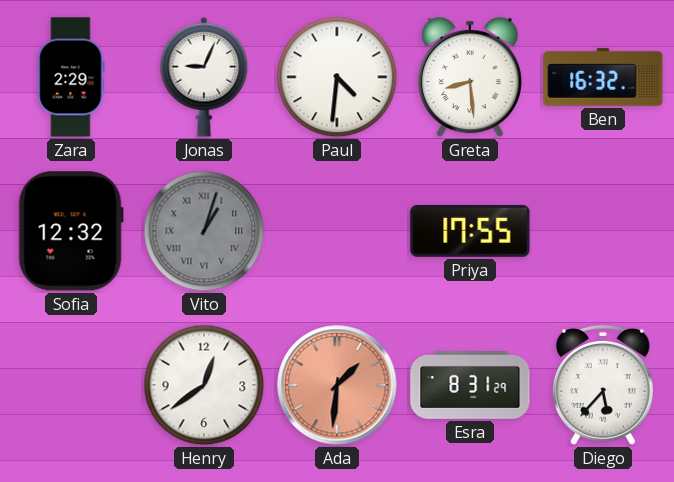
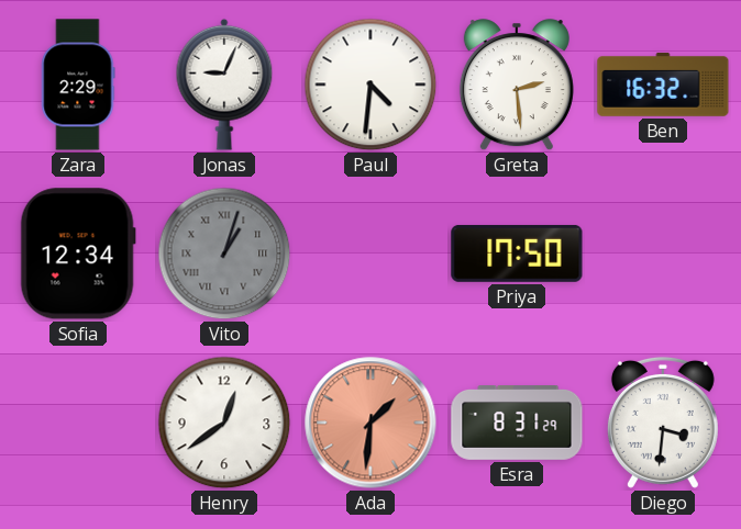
Greta: 8:29 -> 2:29
Sofia: 12:32 -> 12:34
Priya: 17:55 -> 17:50
Diego: 5:37 -> 3:31
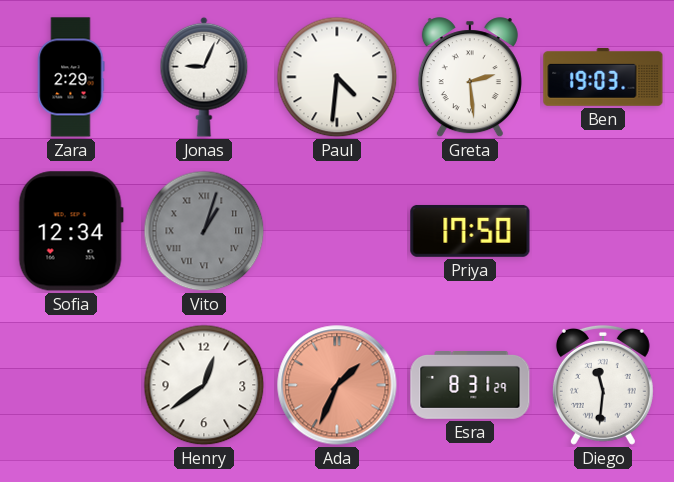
Ben: 16:32 -> 19:03
Ada: 1:31 -> 1:34
Diego: 3:31 -> 11:31
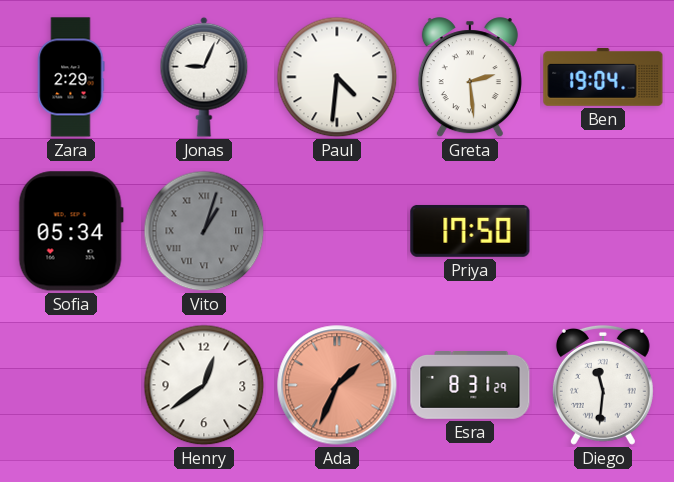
Ben: 19:03 -> 19:04
Sofia: 12:34 -> 05:34
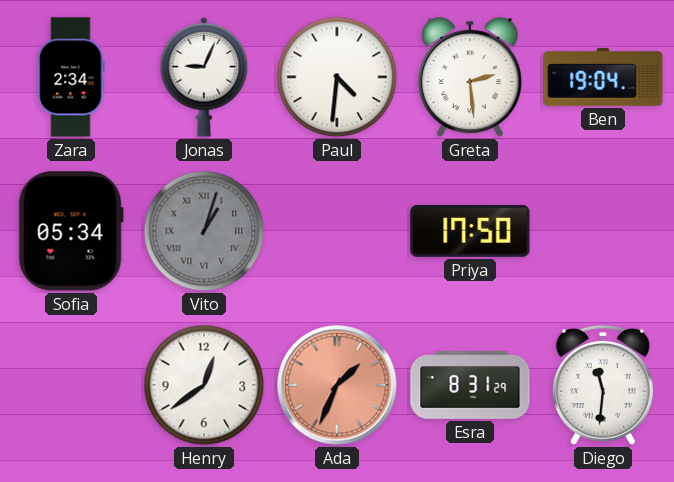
Zara: 2:29 -> 2:34
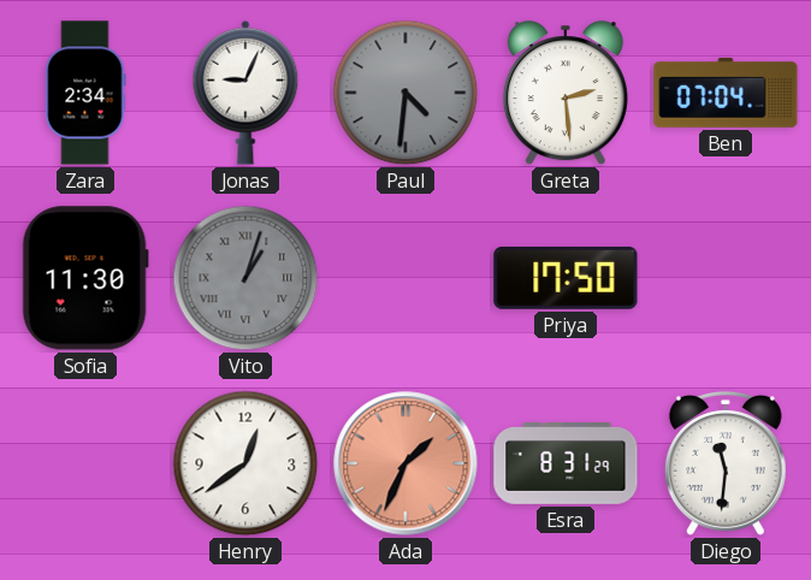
Paul dial: white -> grey
Ben: 19:04 -> 07:04
Sofia: 05:34 -> 11:30
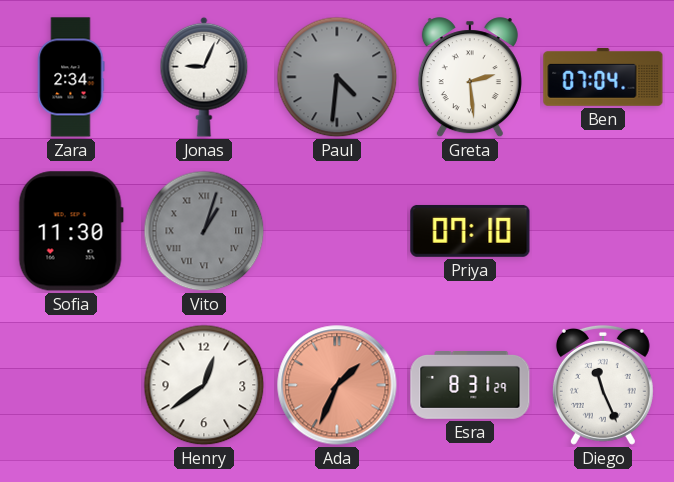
Priya: 17:50 -> 07:10
Diego: 11:31 -> 11:26
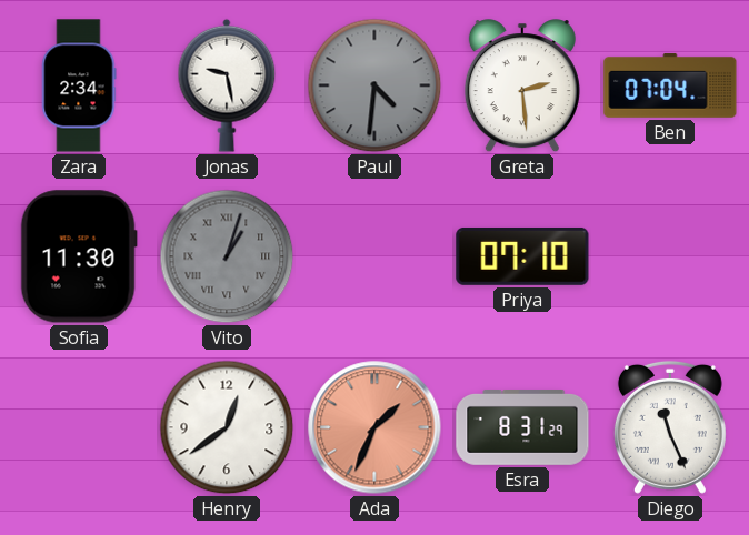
Jonas: 9:04 -> 9:28
